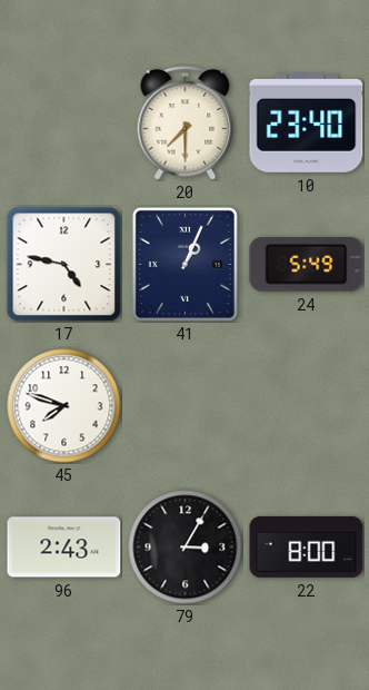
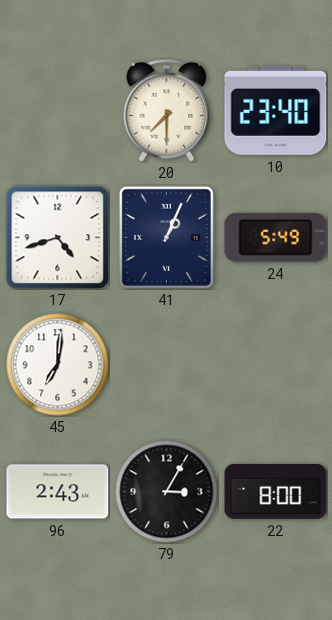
17: 4:47 -> 4:42
45: 7:48 -> 7:01
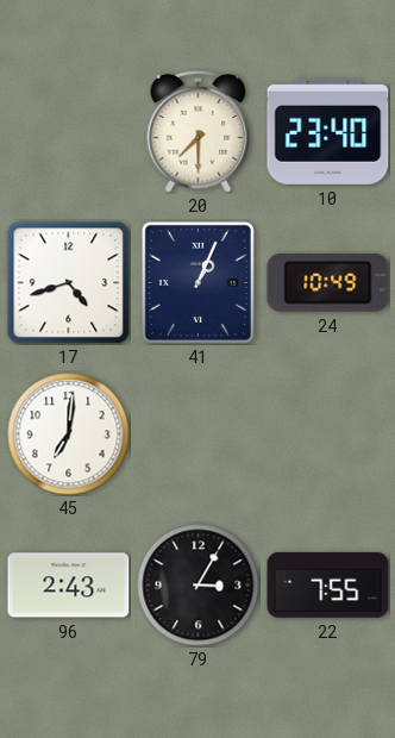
24: 5:49 -> 10:49
22: 8:00 -> 7:55
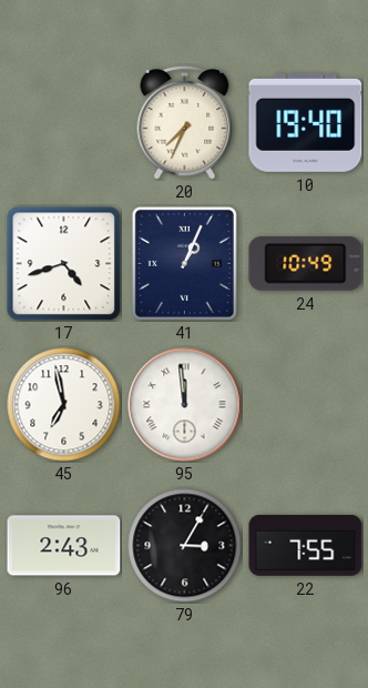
20: 7:30 -> 7:34
10: 23:40 -> 19:40
45: 7:01 -> 6:58
95: none -> 11:59
